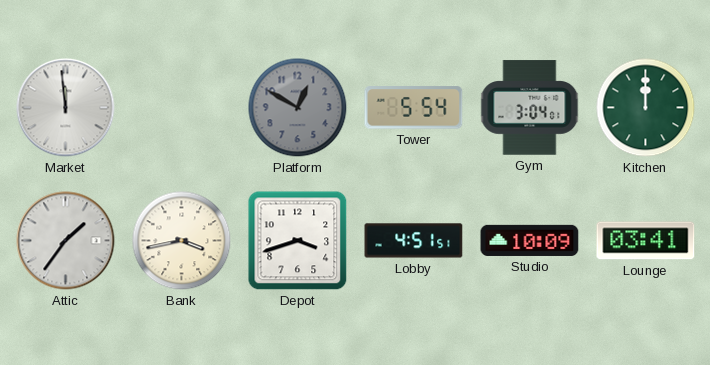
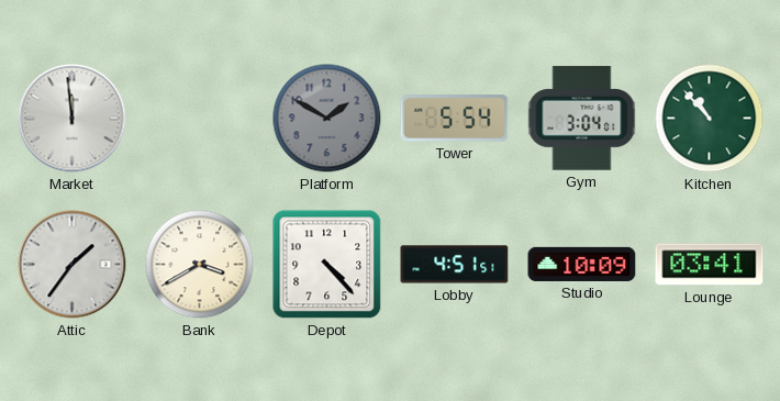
Platform: 12:50 -> 1:50
Kitchen: 12:00 -> 10:53
Bank: 3:43 -> 3:40
Depot: 3:42 -> 4:23
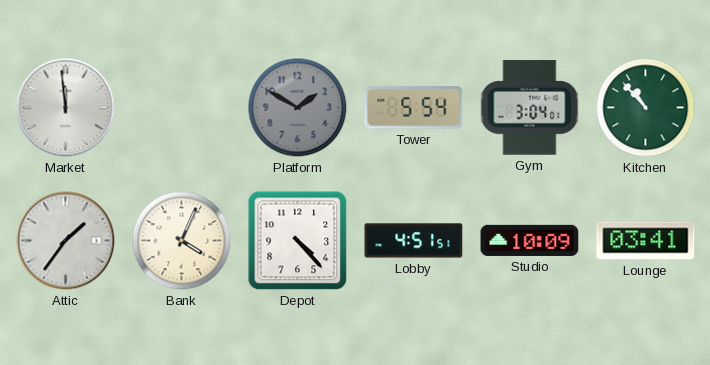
Bank: 3:40 -> 4:04
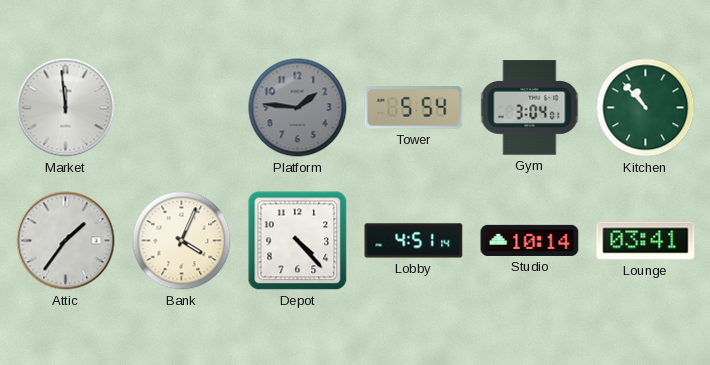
Platform: 1:50 -> 1:46
Lobby: 4:51:51 -> 4:51:14
Studio: 10:09 -> 10:14
